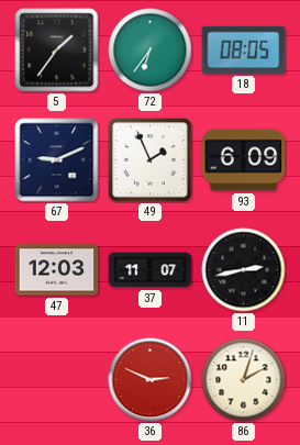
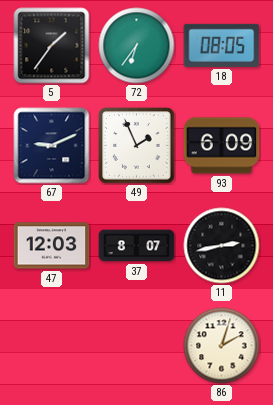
37: 11:07 -> 8:07
36: 2:49 -> none
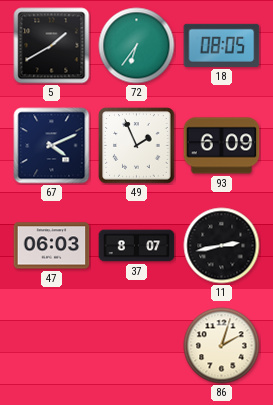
5: 1:36 -> 1:40
67: 9:11 -> 4:11
47: 12:03 -> 06:03
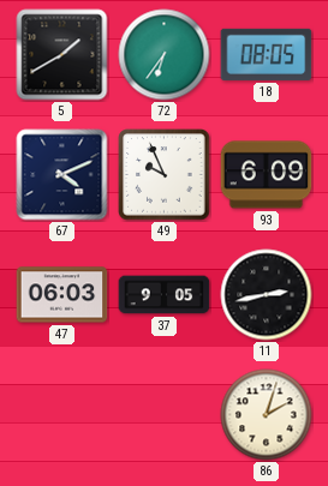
49: 1:56 -> 9:56
37: 8:07 -> 9:05
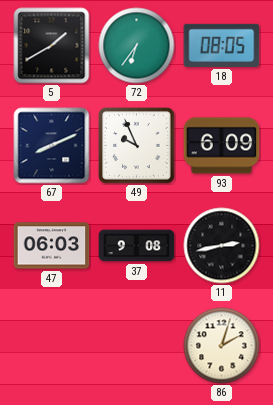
67: 4:11 -> 8:11
37: 9:05 -> 9:08
